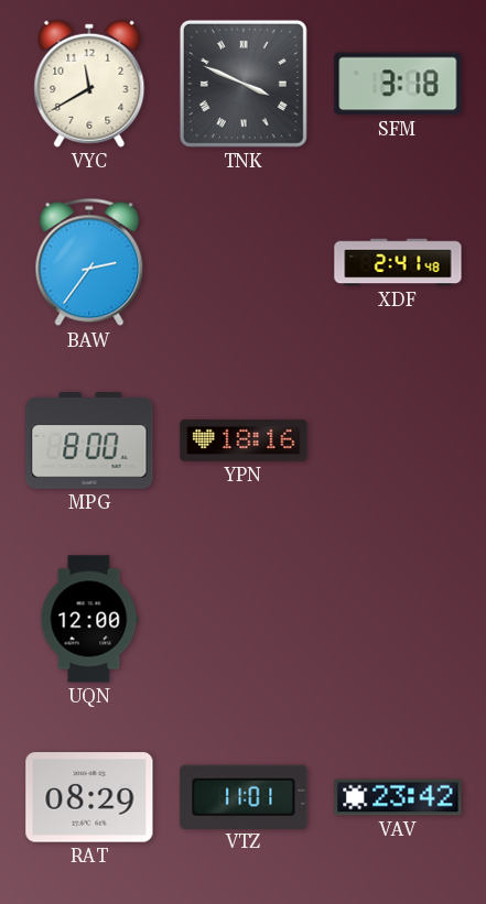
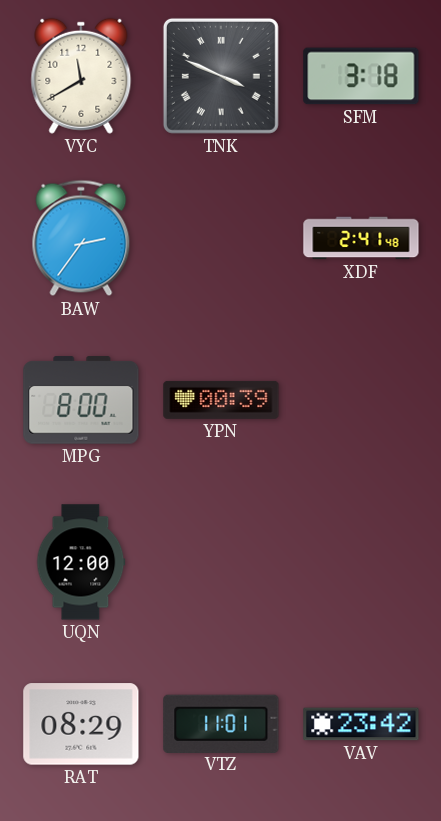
YPN: 18:16 -> 00:39
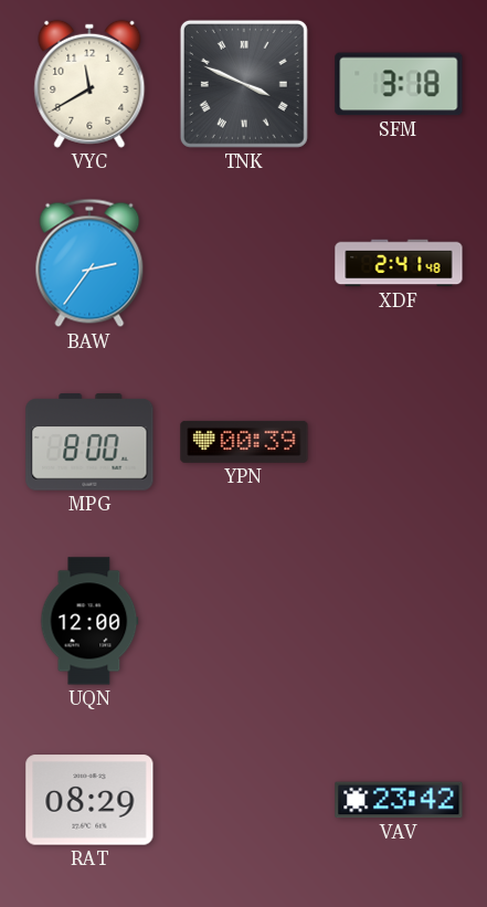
VTZ: 11:01 -> none
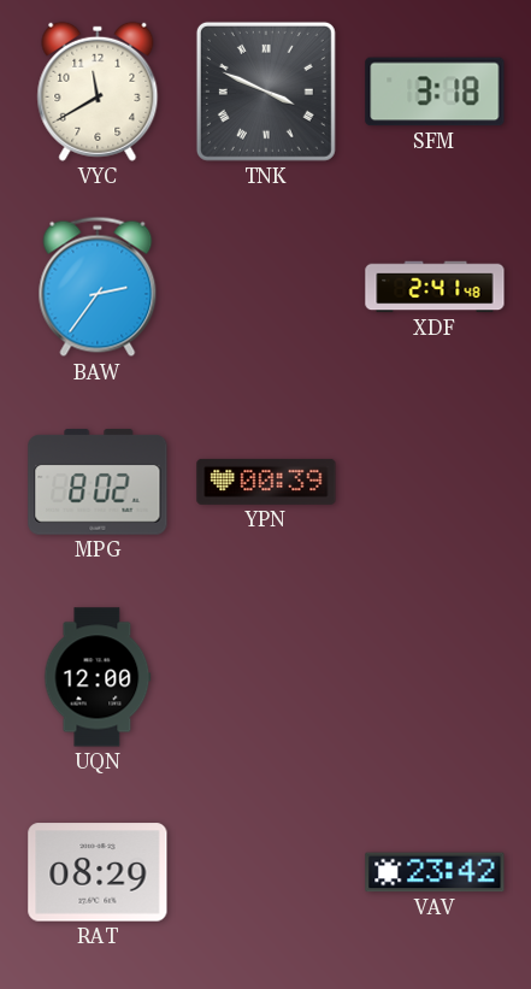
MPG: 8:00 -> 8:02
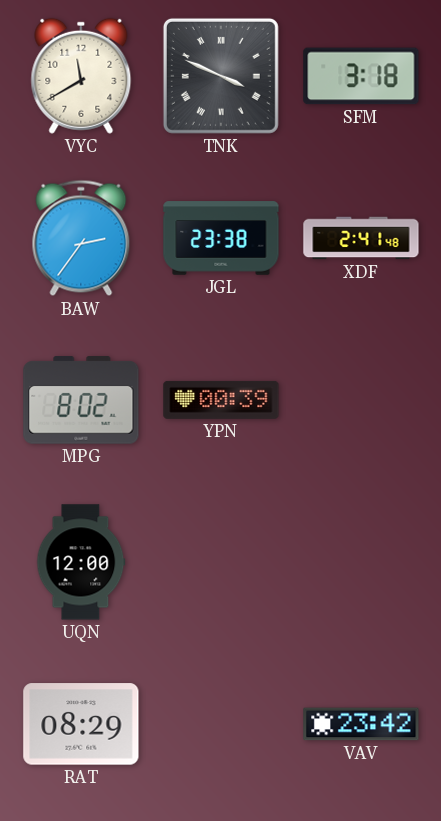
JGL: none -> 23:38
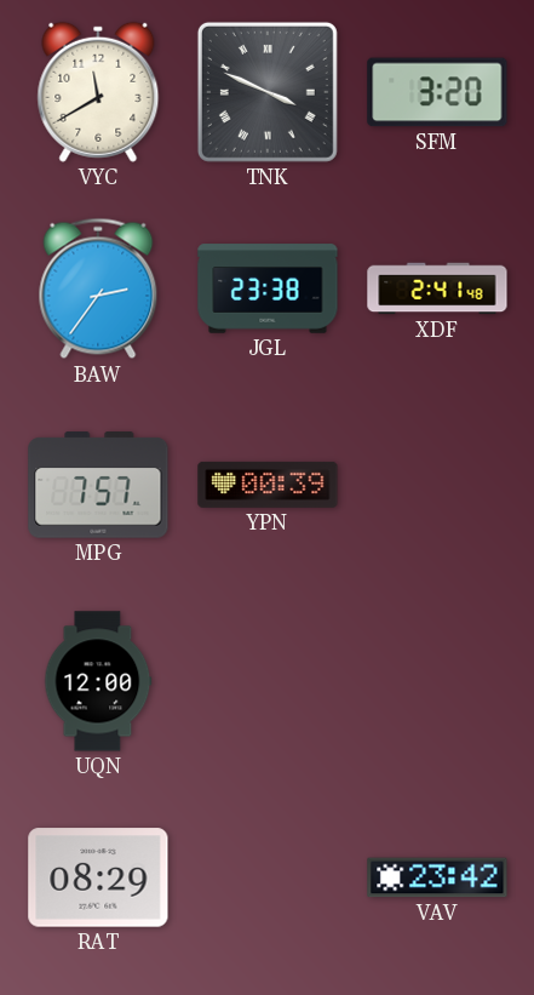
SFM: 3:18 -> 3:20
MPG: 8:02 -> 7:57
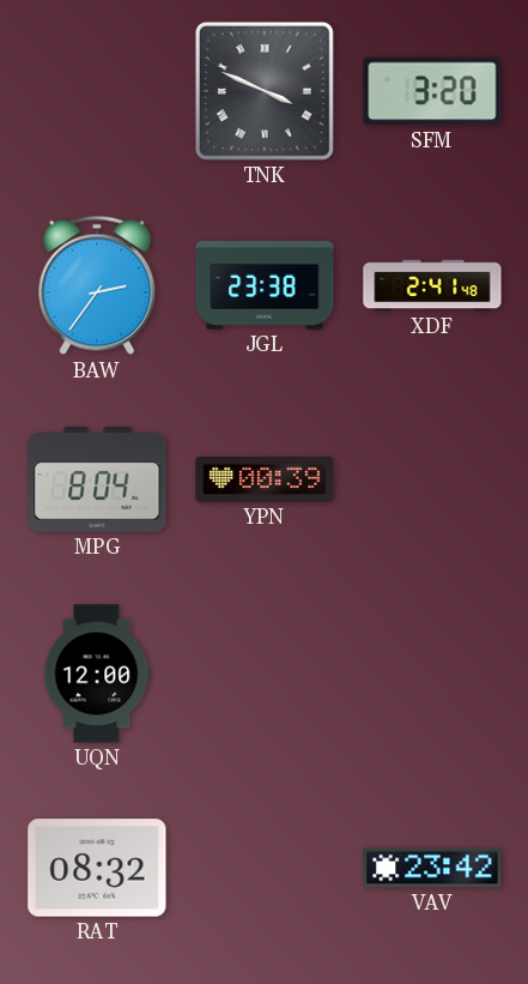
VYC: 11:40 -> none
MPG: 7:57 -> 8:04
RAT: 08:29 -> 08:32
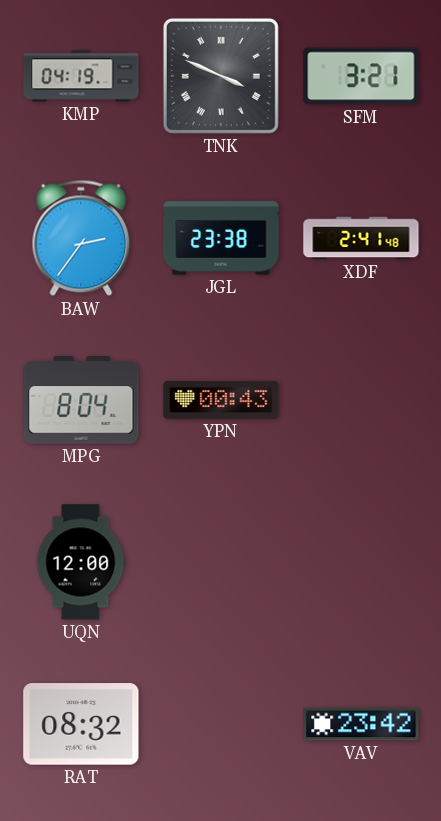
KMP: none -> 04:19
SFM: 3:20 -> 3:21
YPN: 00:39 -> 00:43
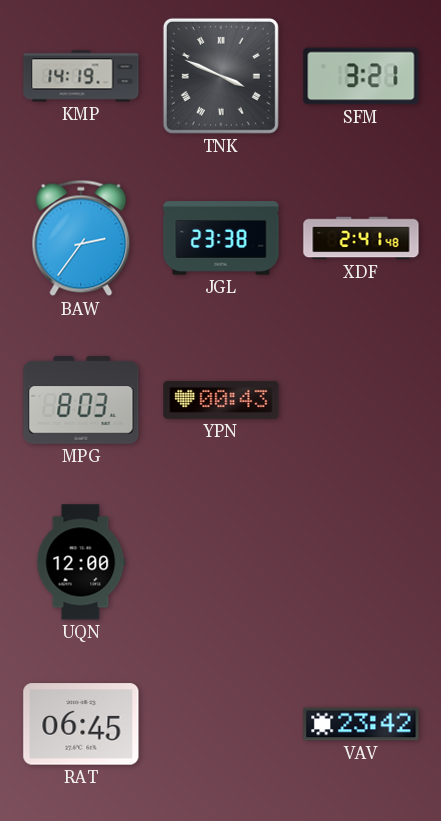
KMP: 04:19 -> 14:19
MPG: 8:04 -> 8:03
RAT: 08:32 -> 06:45
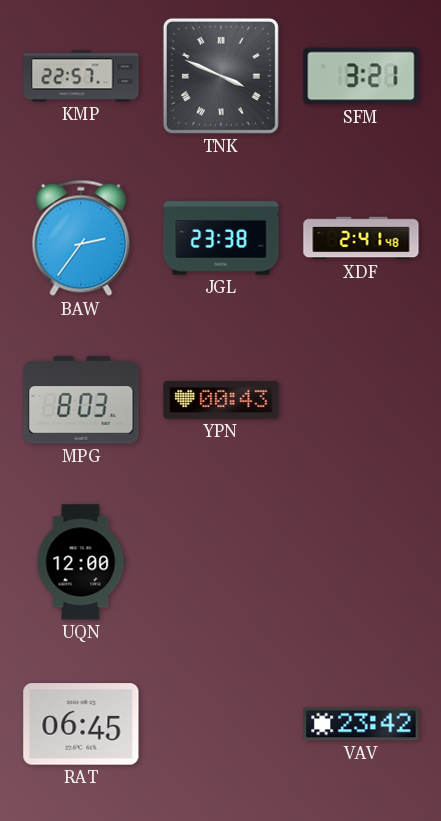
KMP: 14:19 -> 22:57
